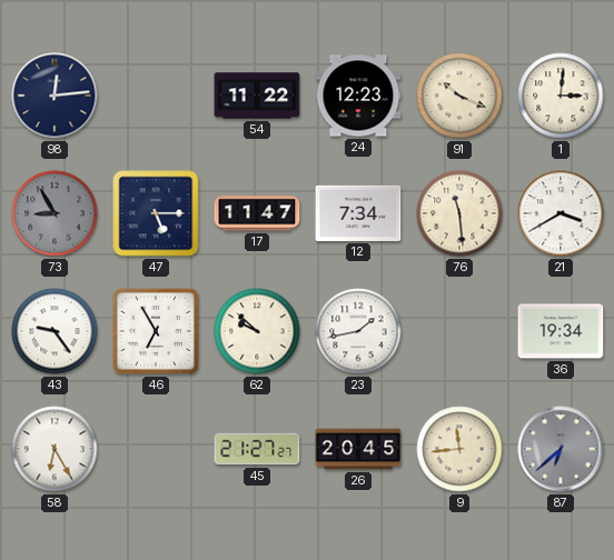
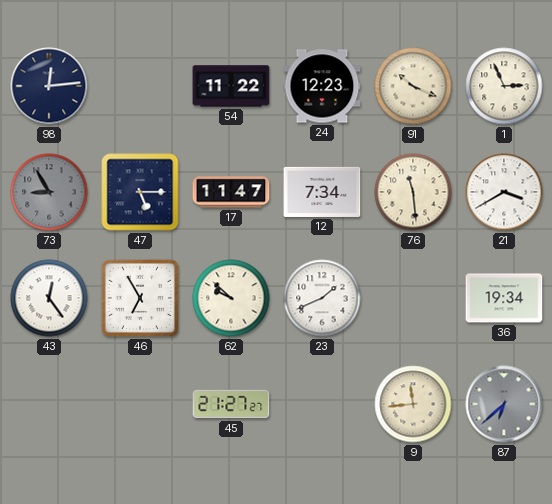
1: 3:01 -> 2:56
43: 9:24 -> 12:24
23: 1:43 -> 1:41
58: 6:25 -> none
26: 20:45 -> none
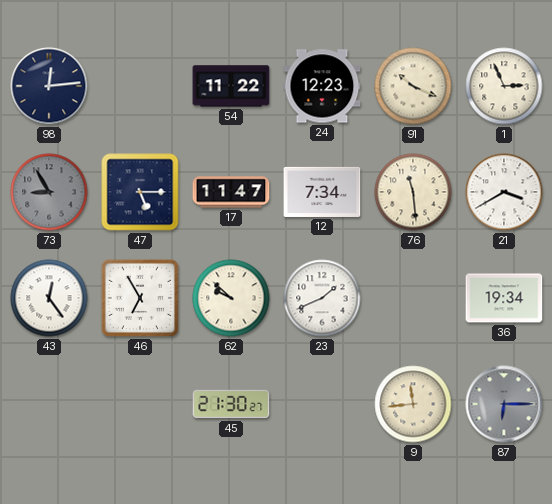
45: 21:27 -> 21:30
87: 6:38 -> 6:15
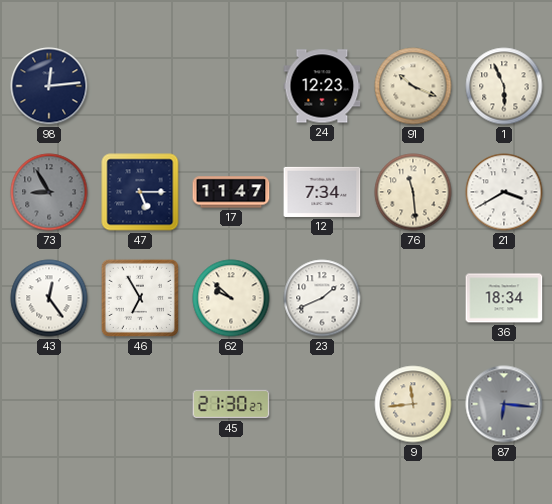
54: 11:22 -> none
1: 2:56 -> 5:56
36: 19:34 -> 18:34
87: 6:15 -> 6:16
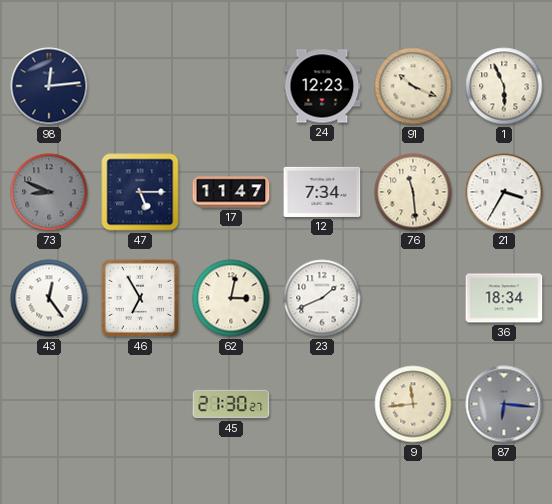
73: 8:55 -> 8:49
21: 3:40 -> 3:35
62: 9:52 -> 3:02
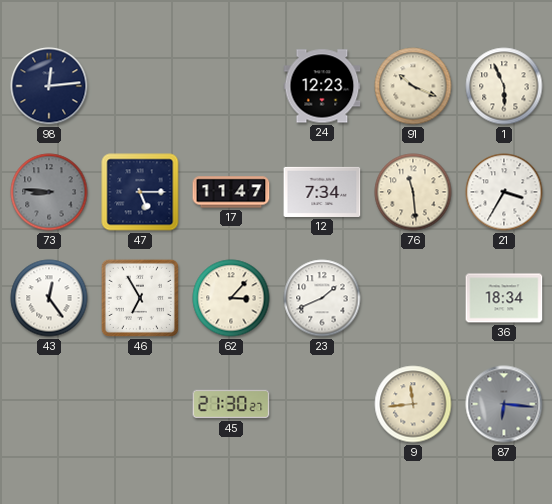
73: 8:49 -> 8:46
62: 3:02 -> 3:07
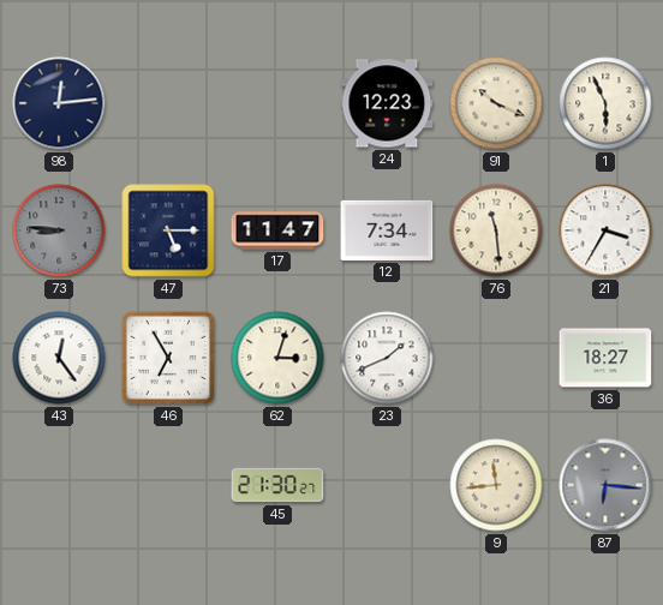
62: 3:07 -> 3:03
36: 18:34 -> 18:27
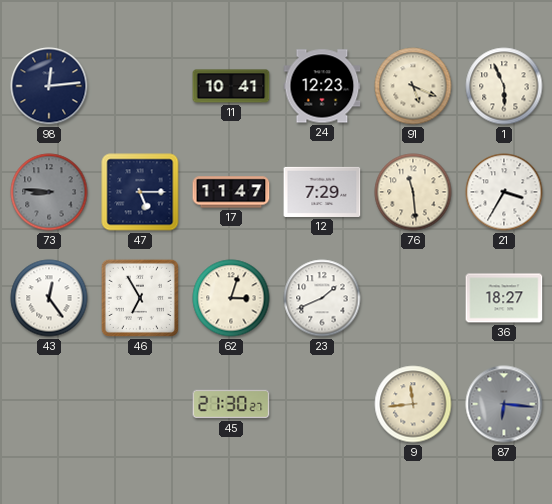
11: none -> 10:41
91: 10:19 -> 5:19
12: 7:34 -> 7:29
